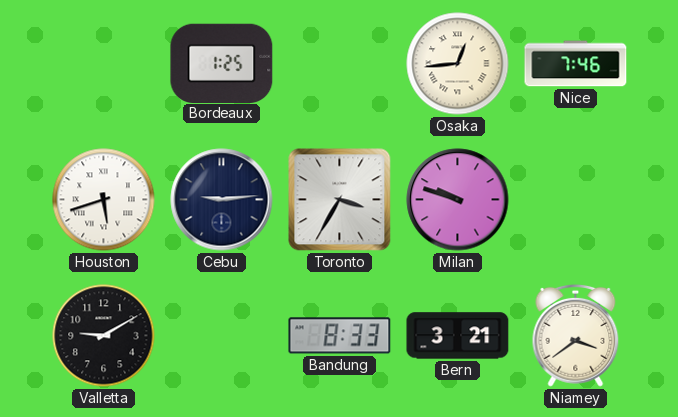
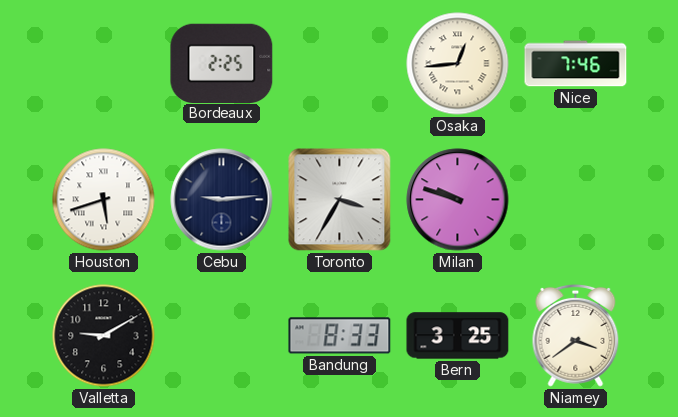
Bordeaux: 1:25 -> 2:25
Bern: 3:21 -> 3:25
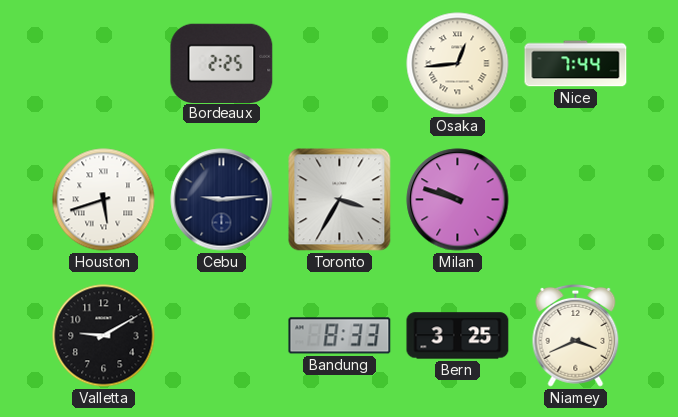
Nice: 7:46 -> 7:44
Niamey: 3:39 -> 3:41
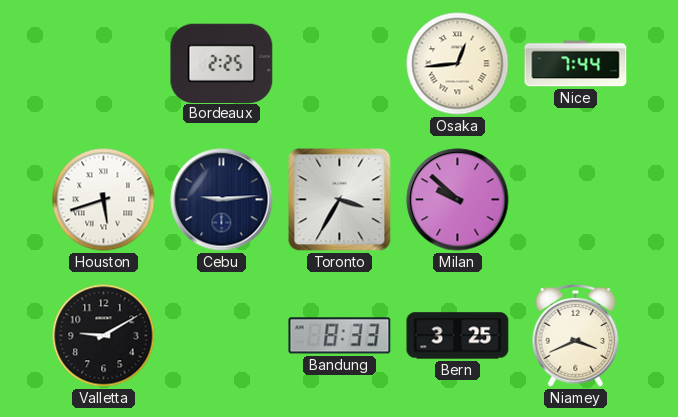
Milan: 9:48 -> 9:52
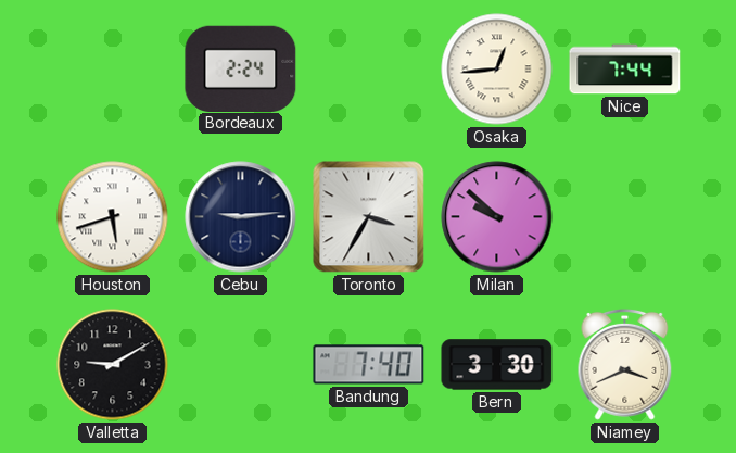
Bordeaux: 2:25 -> 2:24
Bandung: 8:33 -> 7:40
Bern: 3:25 -> 3:30
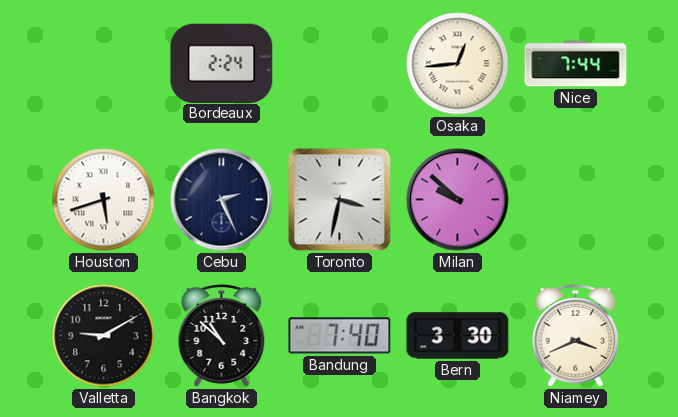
Cebu: 9:14 -> 2:26
Toronto: 3:35 -> 3:32
Bangkok: none -> 10:52
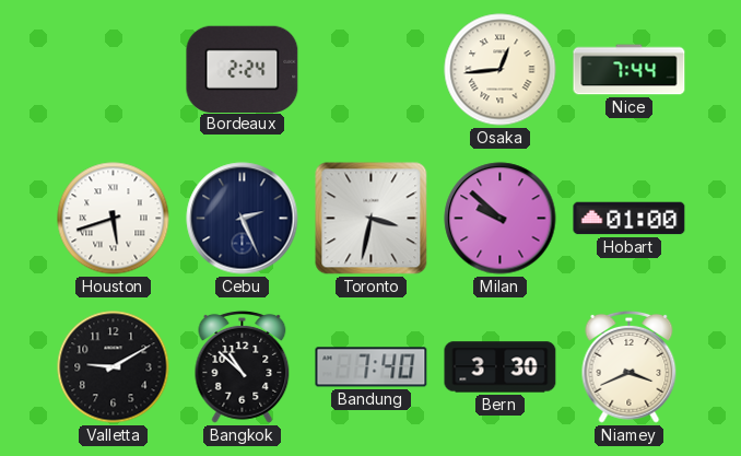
Hobart: none -> 01:00
